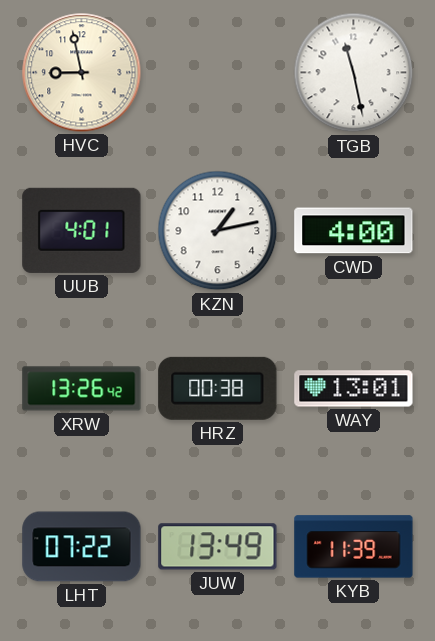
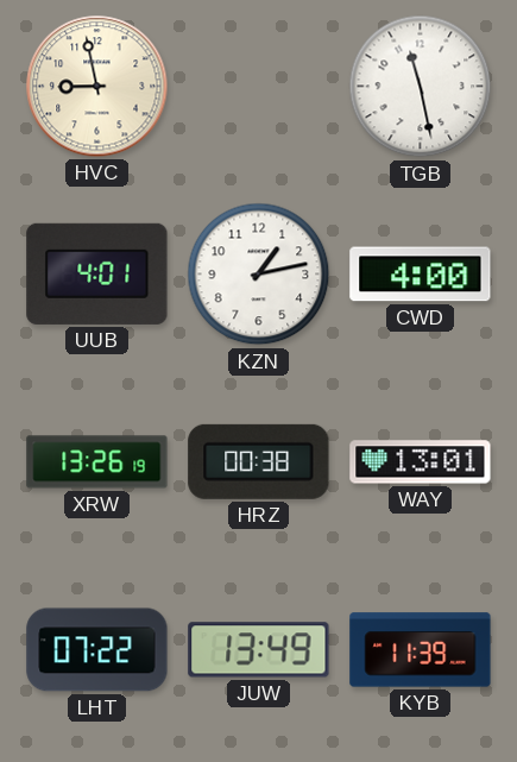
XRW: 13:26:42 -> 13:26:19
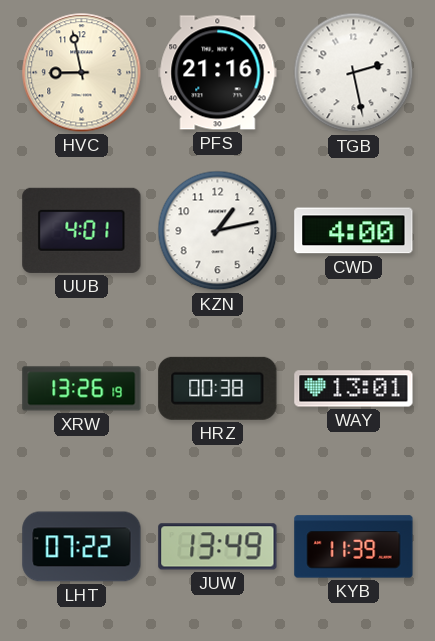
PFS: none -> 21:16
TGB: 11:28 -> 2:28
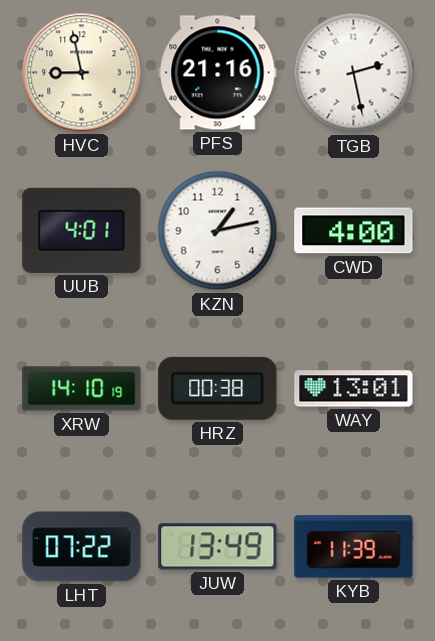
XRW: 13:26 -> 14:10
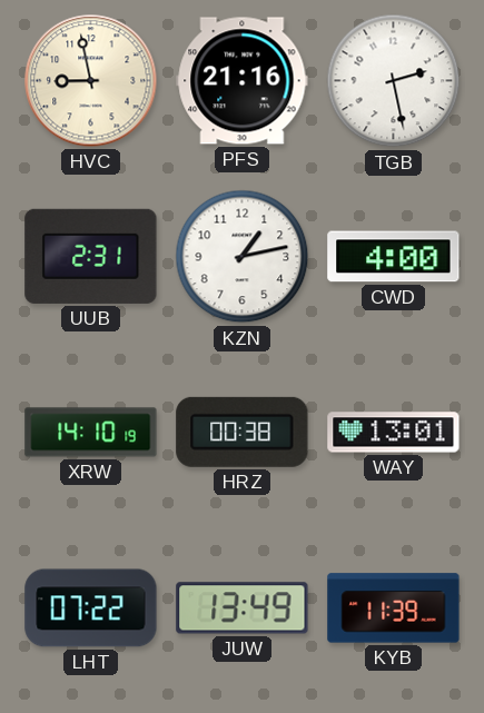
UUB: 4:01 -> 2:31
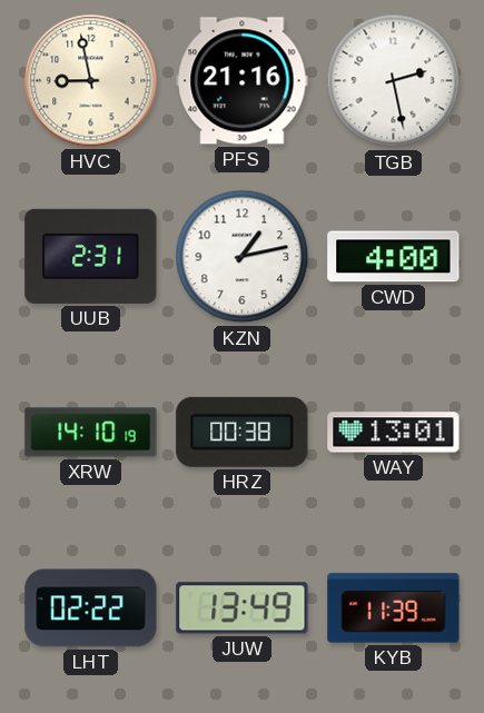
LHT: 07:22 -> 02:22
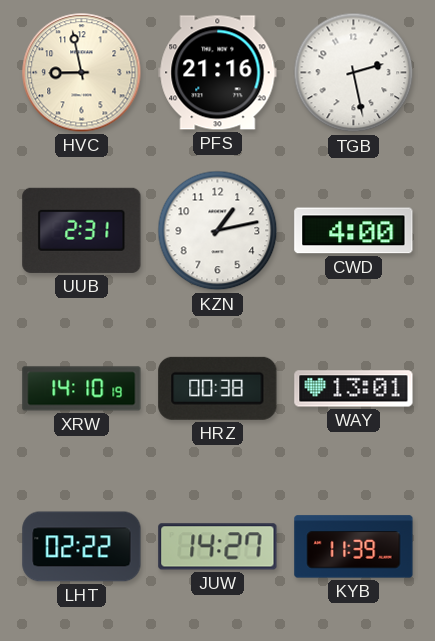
JUW: 13:49 -> 14:27
